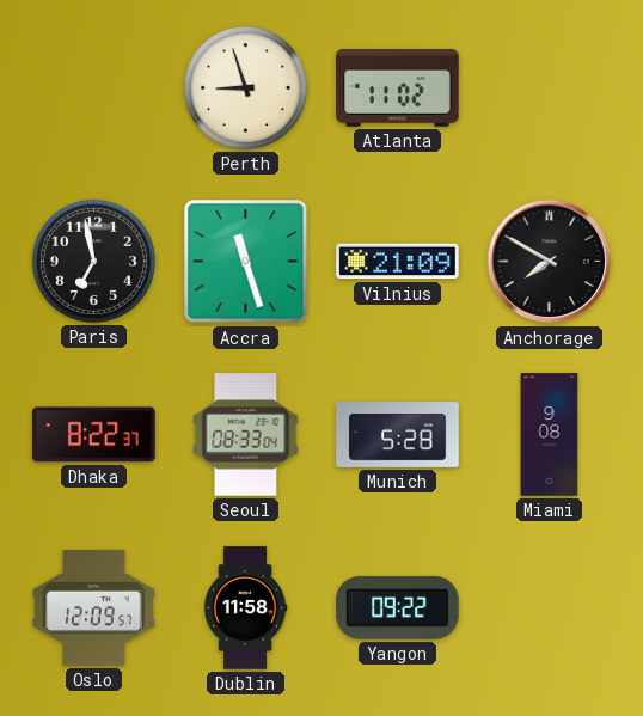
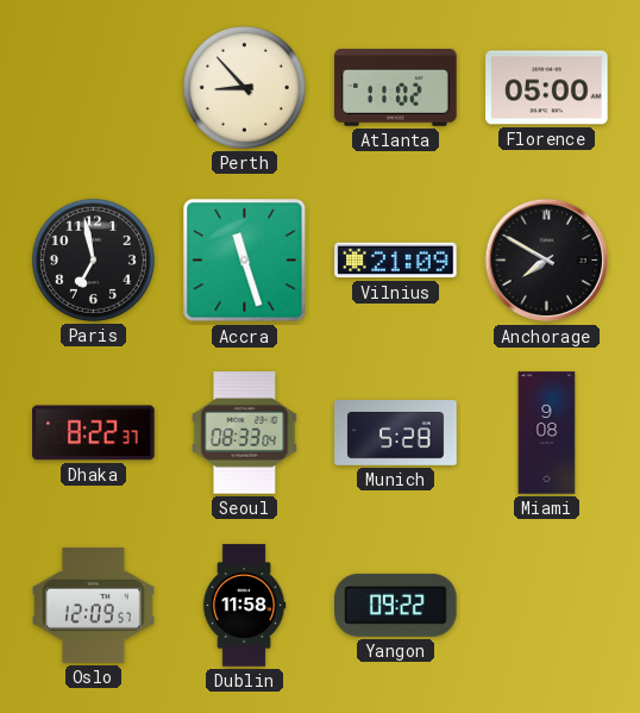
Perth: 8:57 -> 8:53
Florence: none -> 05:00
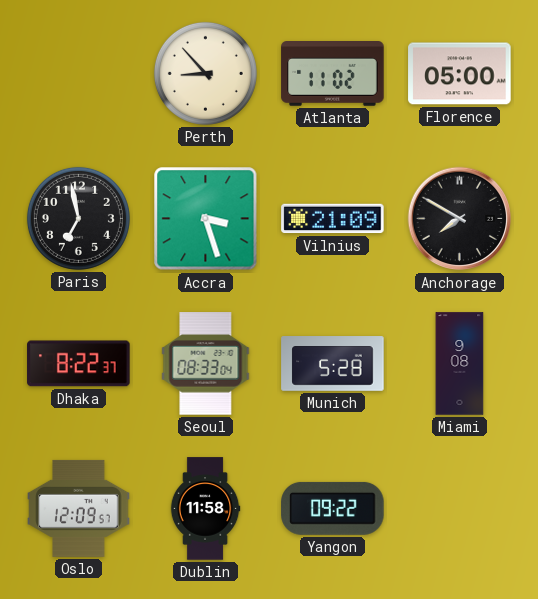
Accra: 11:27 -> 3:27
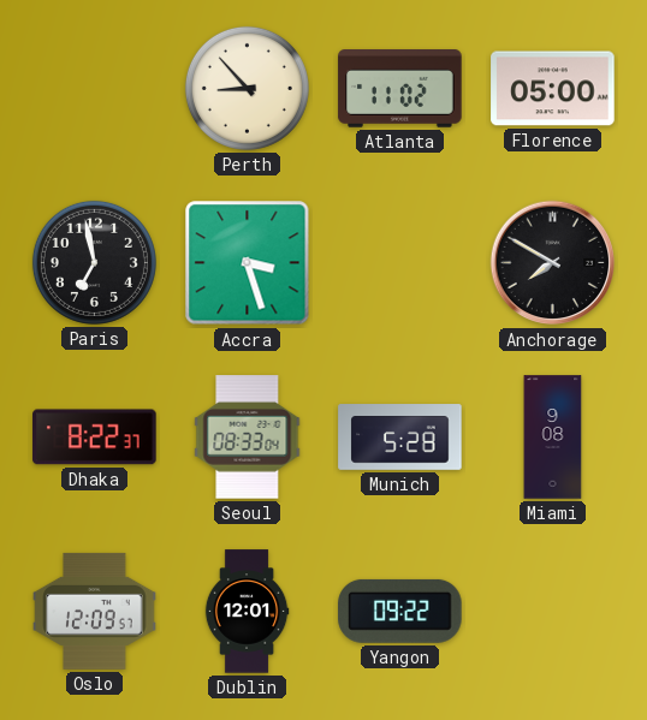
Vilnius: 21:09 -> none
Dublin: 11:58 -> 12:01
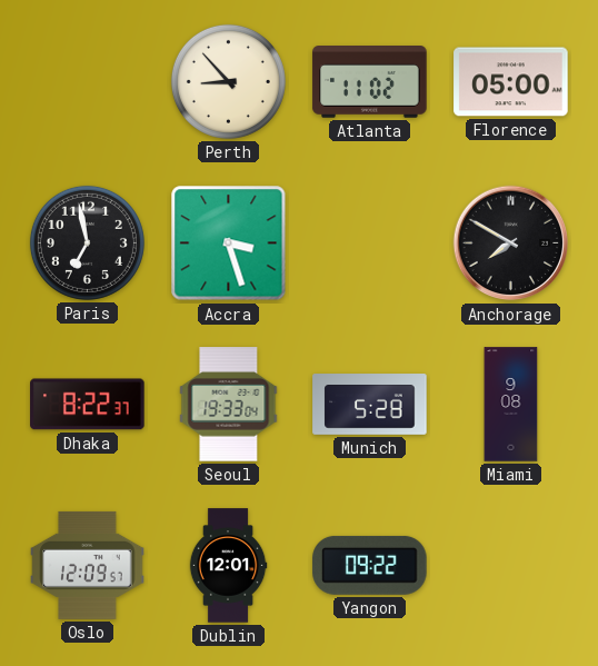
Seoul: 08:33 -> 19:33
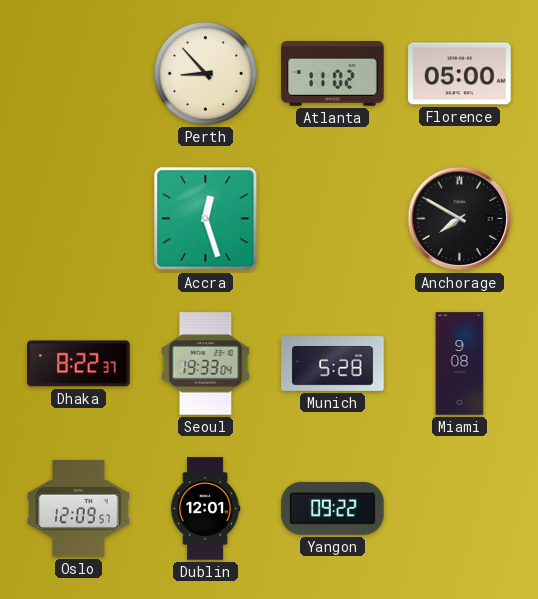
Paris: 6:58 -> none
Accra: 3:27 -> 12:27
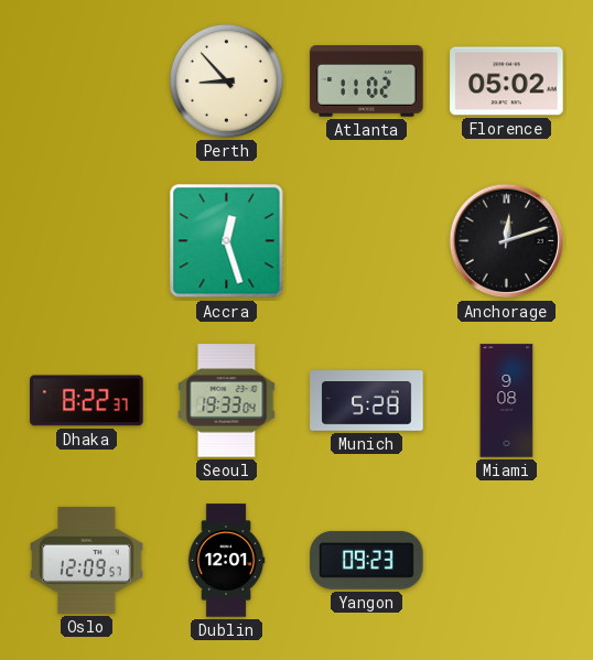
Florence: 05:00 -> 05:02
Anchorage: 7:50 -> 12:12
Yangon: 09:22 -> 09:23
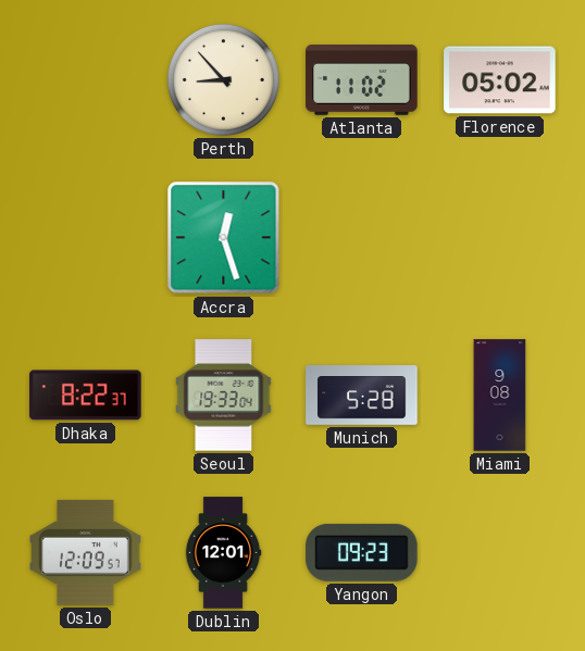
Anchorage: 12:12 -> none
